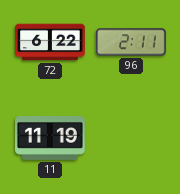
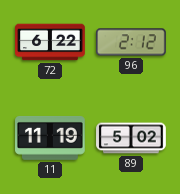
96: 2:11 -> 2:12
89: none -> 5:02
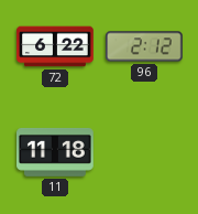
11: 11:19 -> 11:18
89: 5:02 -> none
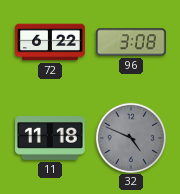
96: 2:12 -> 3:08
32: none -> 4:49
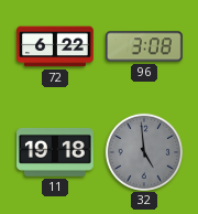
11: 11:18 -> 19:18
32: 4:49 -> 4:59
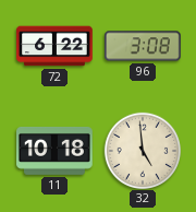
11: 19:18 -> 10:18
32 dial: grey -> cream
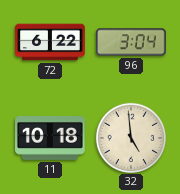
96: 3:08 -> 3:04
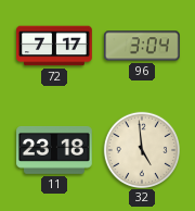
72: 6:22 -> 7:17
11: 10:18 -> 23:18
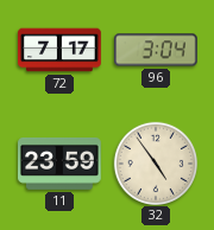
11: 23:18 -> 23:59
32: 4:59 -> 4:54
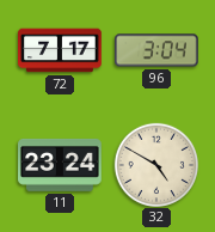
11: 23:59 -> 23:24
32: 4:54 -> 4:50
